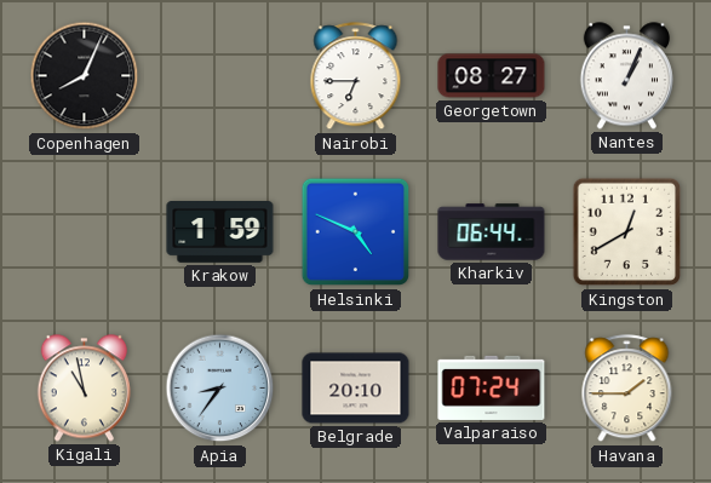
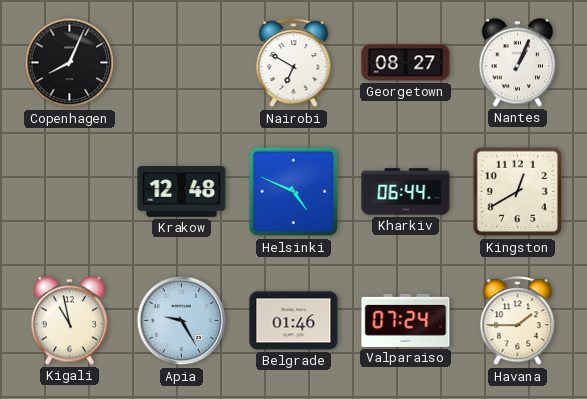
Nairobi: 6:45 -> 6:50
Krakow: 1:59 -> 12:48
Apia: 8:36 -> 9:25
Belgrade: 20:10 -> 01:46
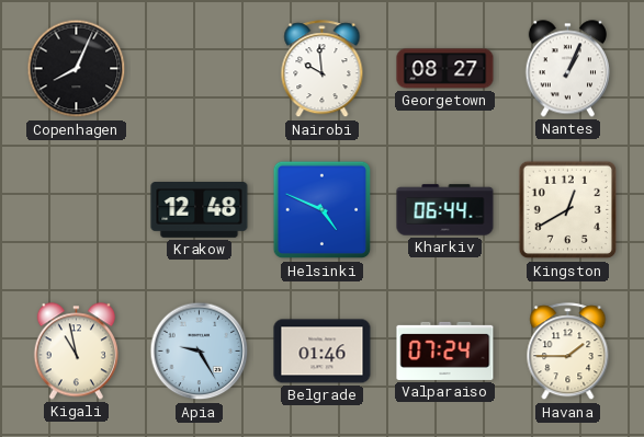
Nairobi: 6:50 -> 9:59
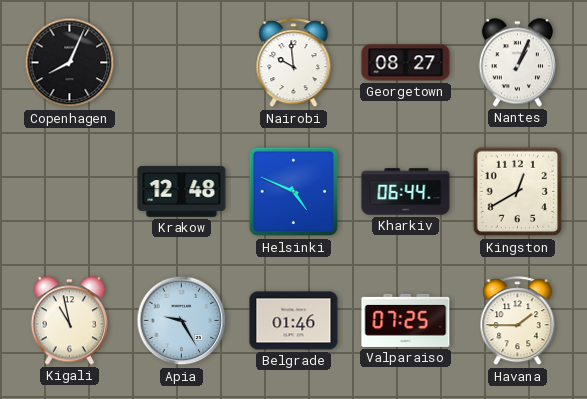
Valparaiso: 07:24 -> 07:25
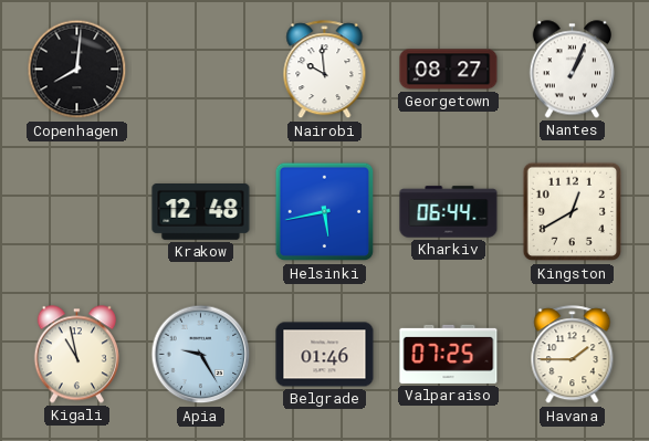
Copenhagen: 8:04 -> 8:01
Helsinki: 4:49 -> 5:43
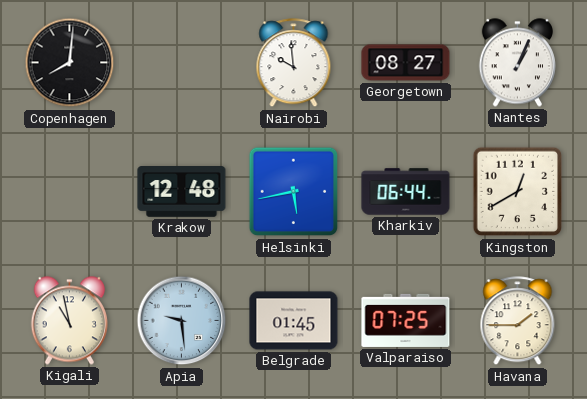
Apia: 9:25 -> 9:29
Belgrade: 01:46 -> 01:45
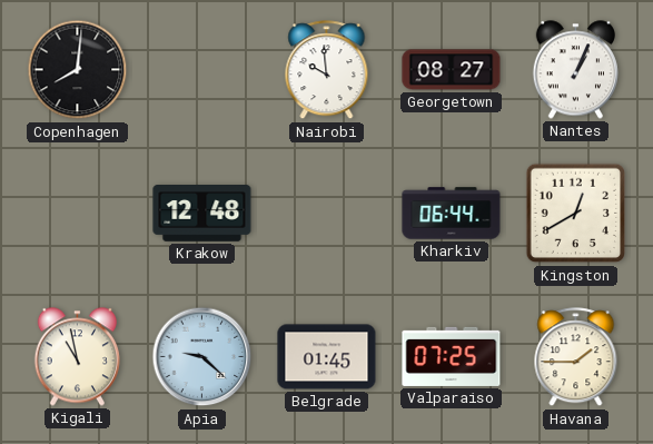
Helsinki: 5:43 -> none
Apia: 9:29 -> 9:22
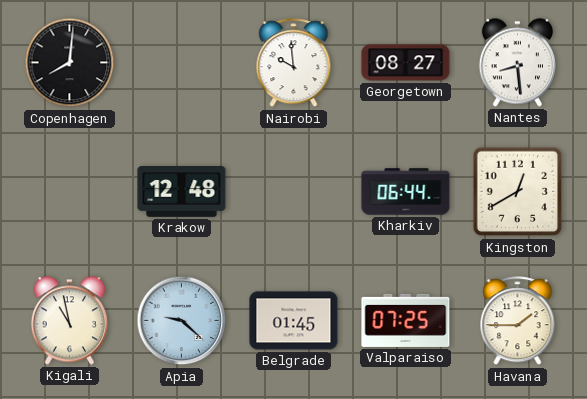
Nantes: 1:04 -> 8:29
